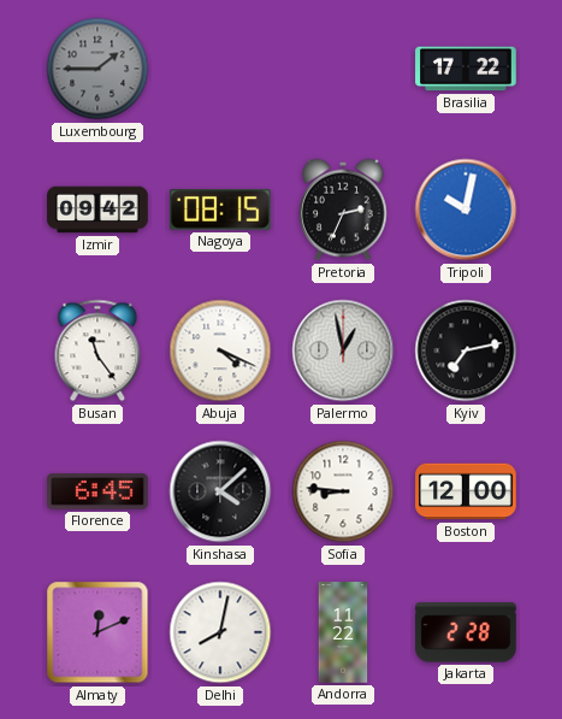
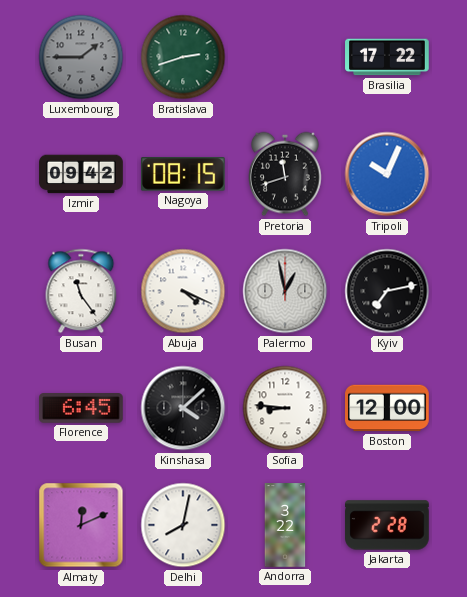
Bratislava: none -> 2:42
Pretoria: 2:34 -> 11:42
Tripoli: 10:02 -> 10:04
Andorra: 11:22 -> 3:22
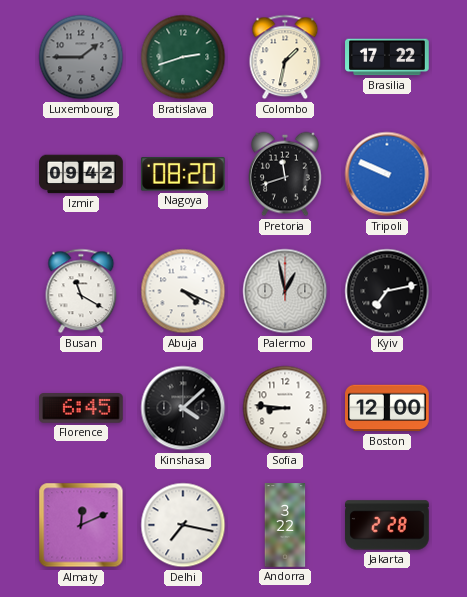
Colombo: none -> 1:32
Nagoya: 08:15 -> 08:20
Tripoli: 10:04 -> 9:49
Busan: 11:24 -> 11:20
Delhi: 8:02 -> 7:17
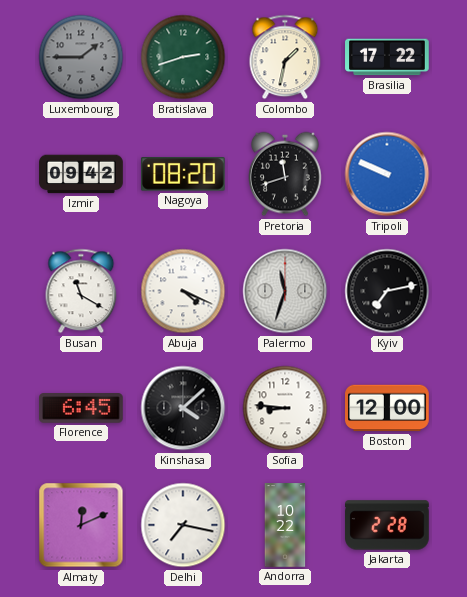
Palermo: 12:58 -> 11:33
Andorra: 3:22 -> 10:22
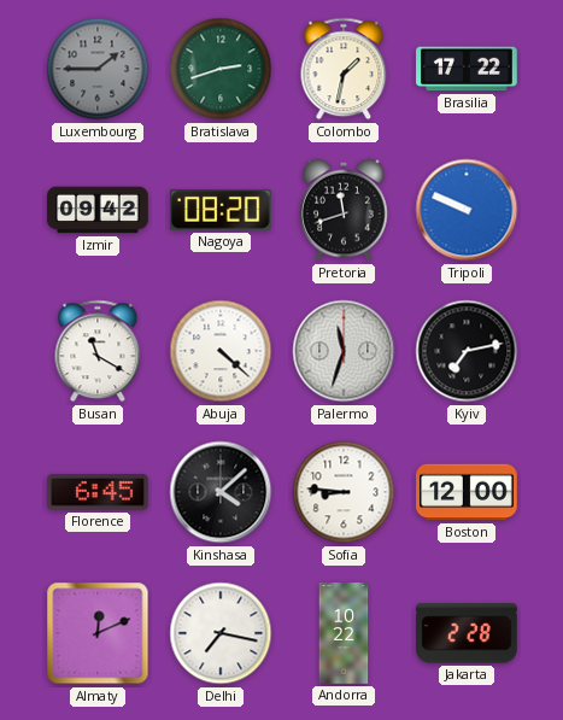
Abuja: 4:19 -> 4:22
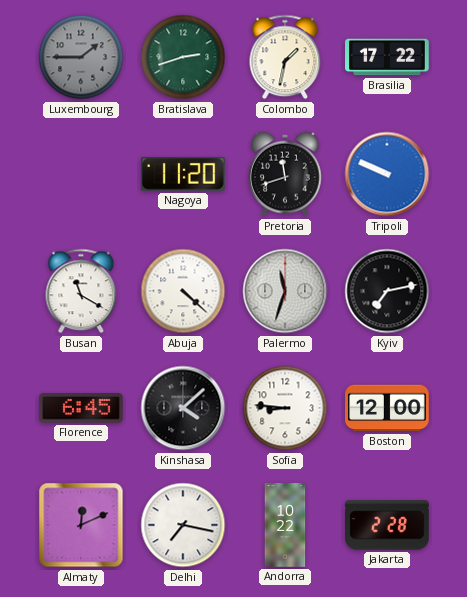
Izmir: 09:42 -> none
Nagoya: 08:20 -> 11:20
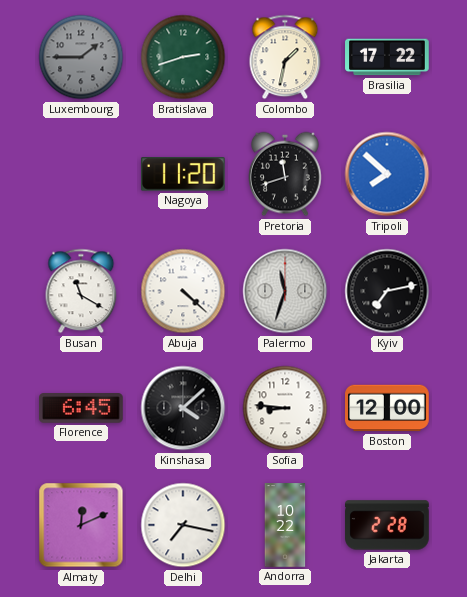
Tripoli: 9:49 -> 7:52
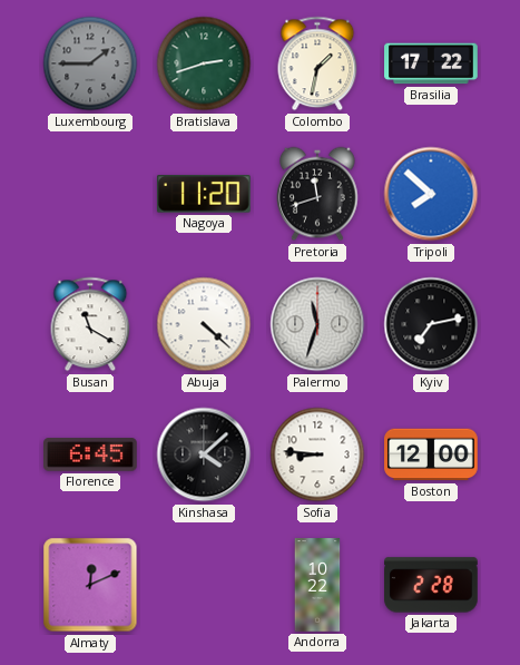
Delhi: 7:17 -> none
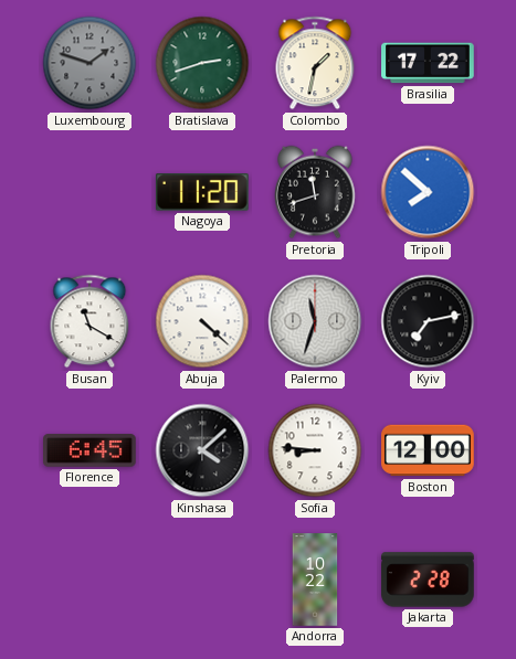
Luxembourg: 1:45 -> 1:48
Almaty: 12:11 -> none
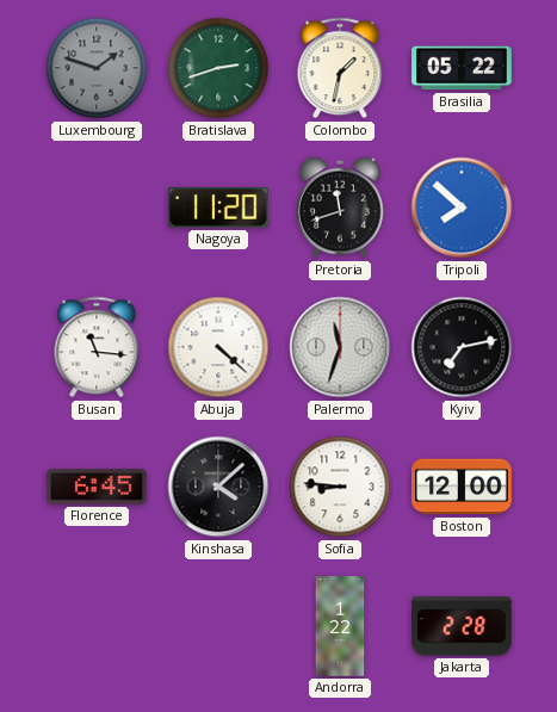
Brasilia: 17:22 -> 05:22
Busan: 11:20 -> 11:16
Andorra: 10:22 -> 1:22
